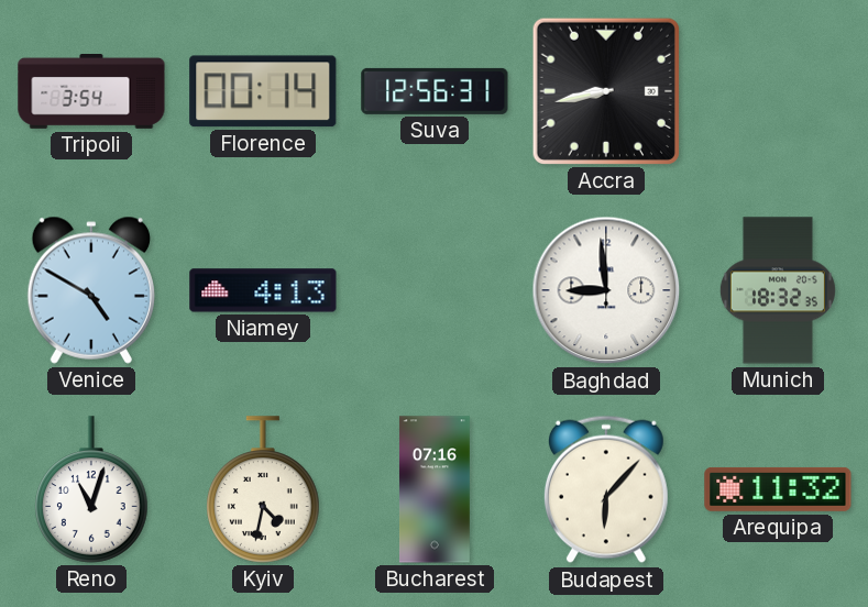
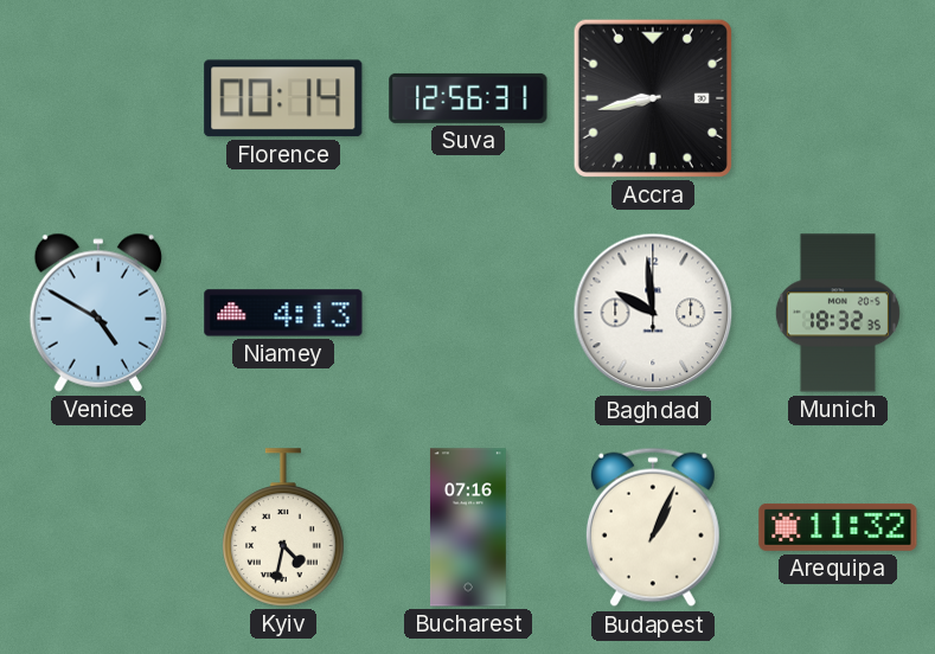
Tripoli: 3:54 -> none
Baghdad: 8:59 -> 9:59
Reno: 11:03 -> none
Budapest: 6:07 -> 1:04
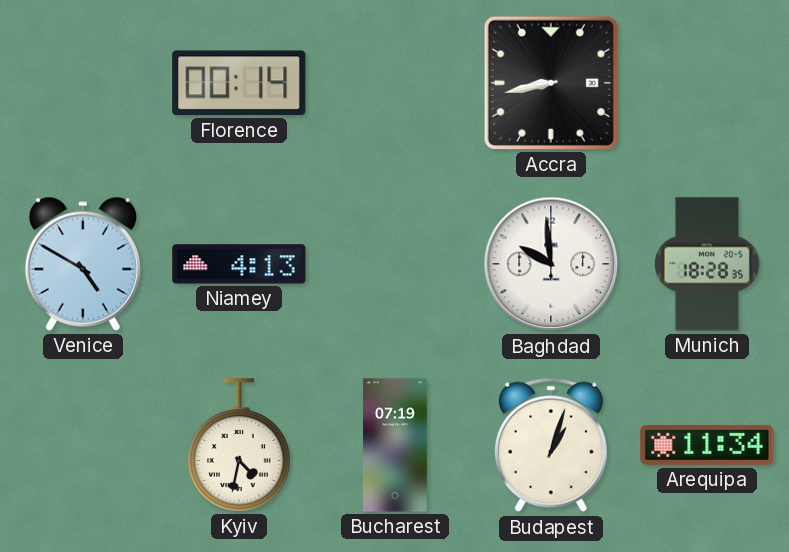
Suva: 12:56 -> none
Munich: 18:32 -> 18:28
Bucharest: 07:16 -> 07:19
Budapest: 1:04 -> 1:03
Arequipa: 11:32 -> 11:34
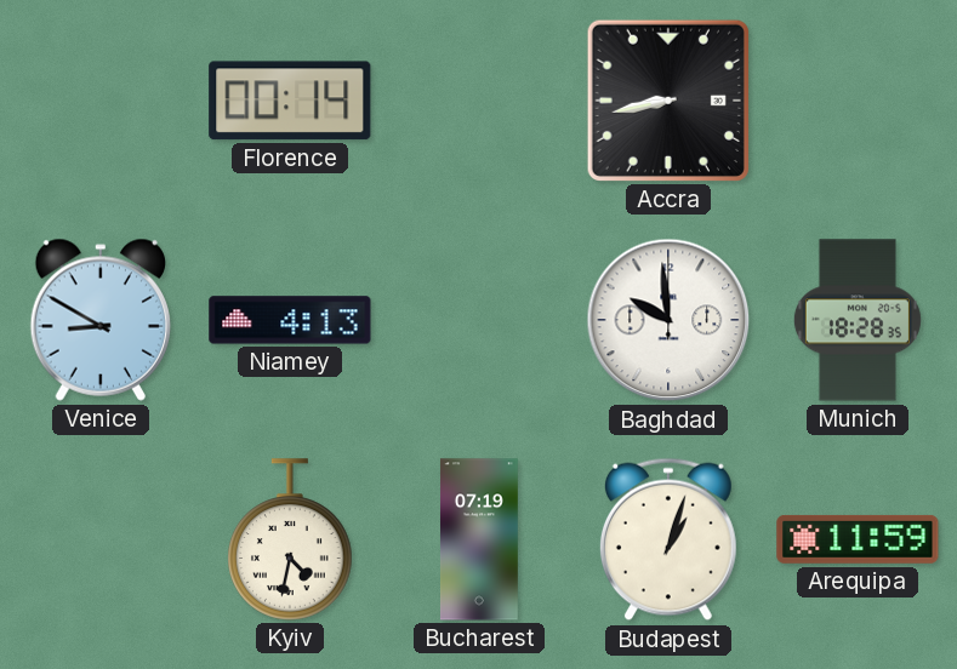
Venice: 4:50 -> 8:50
Arequipa: 11:34 -> 11:59
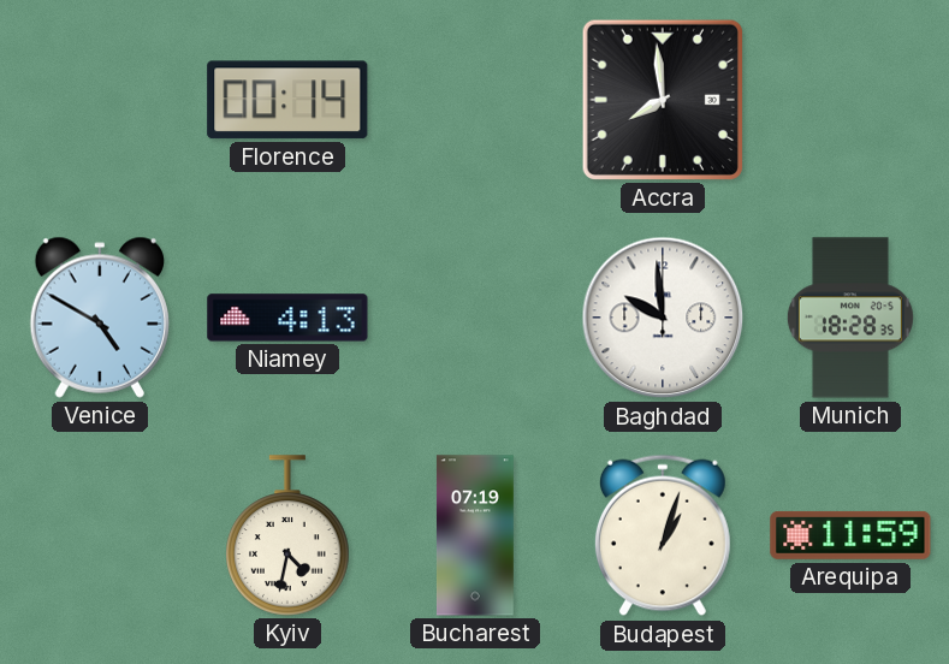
Accra: 8:43 -> 7:59
Venice: 8:50 -> 4:50
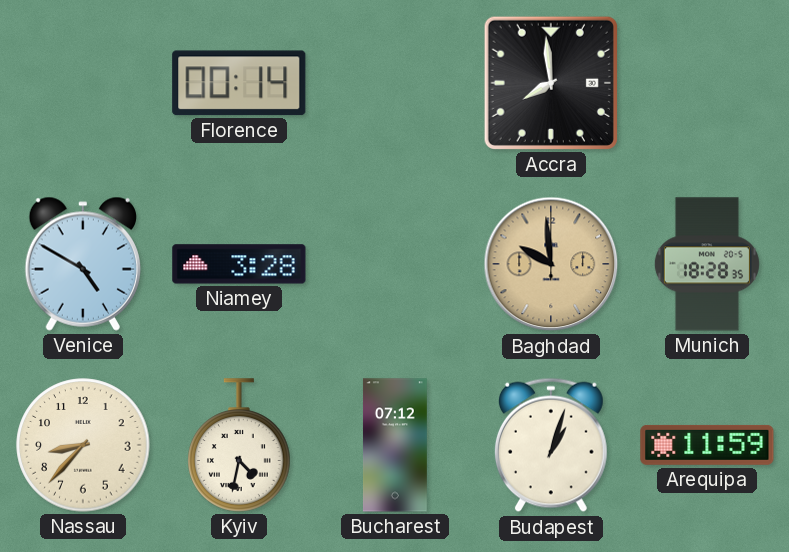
Niamey: 4:13 -> 3:28
Baghdad dial: white -> champagne
Nassau: none -> 8:37
Bucharest: 07:19 -> 07:12
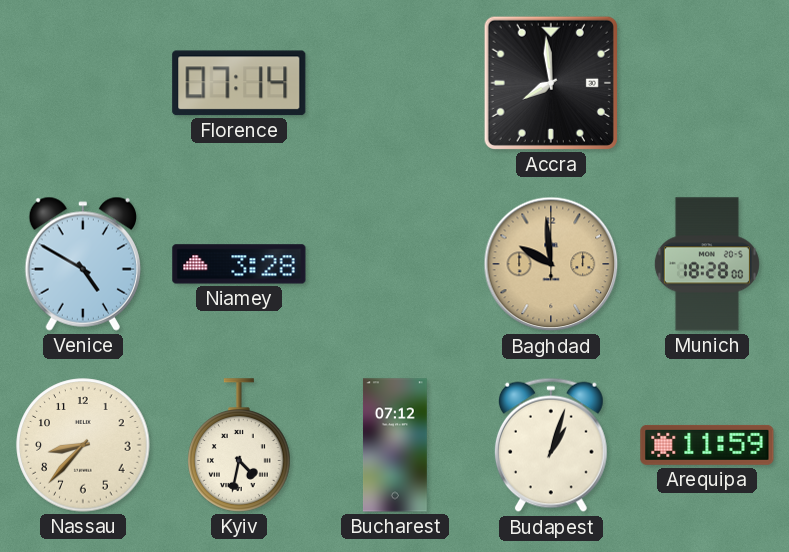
Florence: 00:14 -> 07:14
Munich: 18:28:35 -> 18:28:00
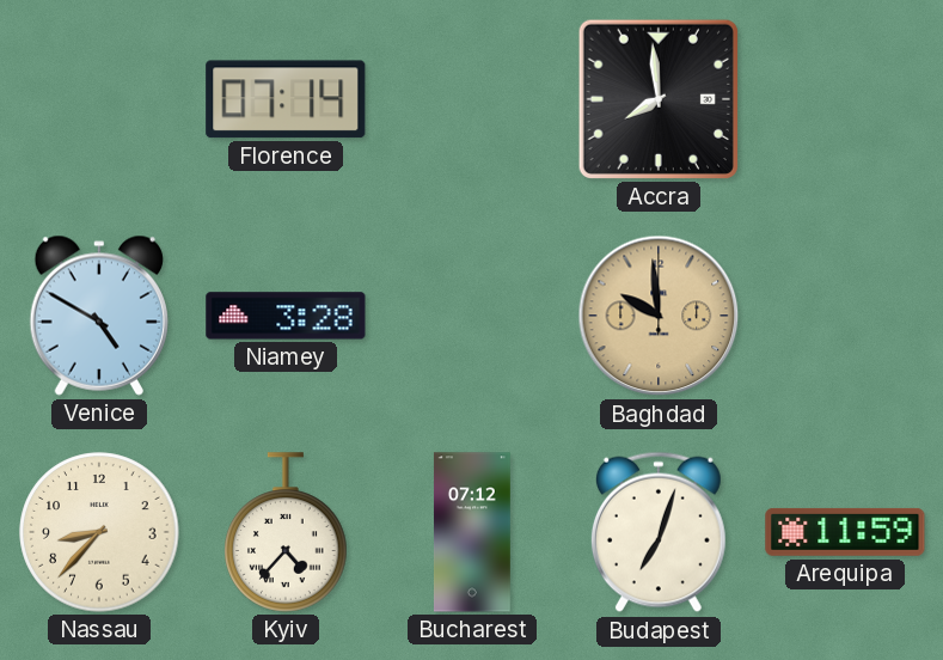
Munich: 18:28 -> none
Kyiv: 4:32 -> 4:37
Budapest: 1:03 -> 7:03
